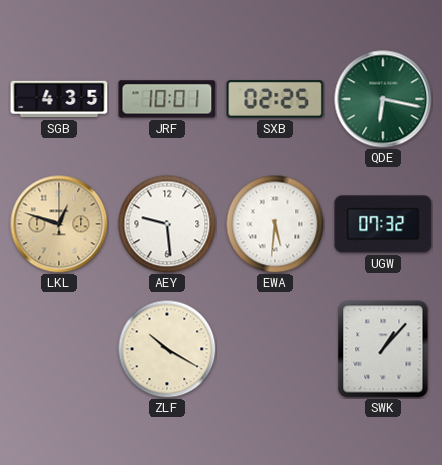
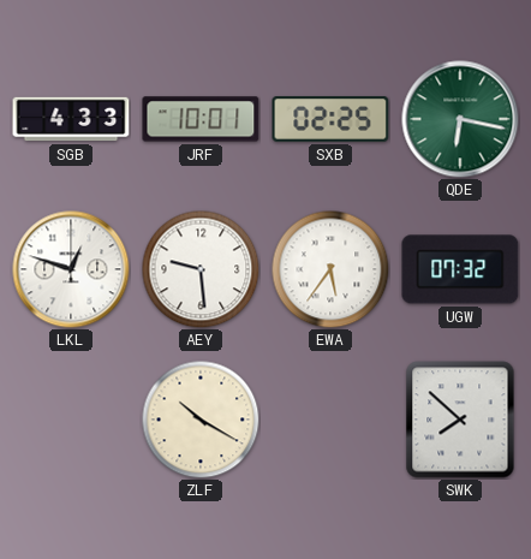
SGB: 4:35 -> 4:33
LKL dial: champagne -> white
EWA: 5:31 -> 5:36
SWK: 1:07 -> 7:52
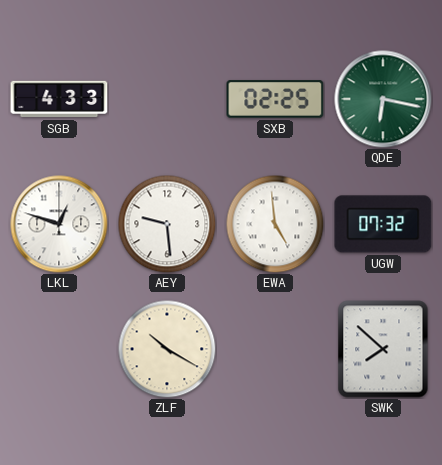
JRF: 10:01 -> none
EWA: 5:36 -> 4:59
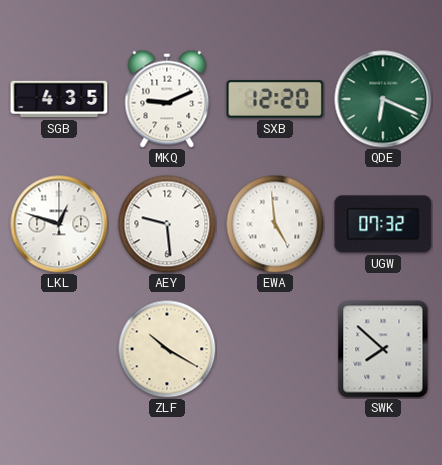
SGB: 4:33 -> 4:35
MKQ: none -> 9:11
SXB: 02:25 -> 12:20
QDE: 6:17 -> 6:19
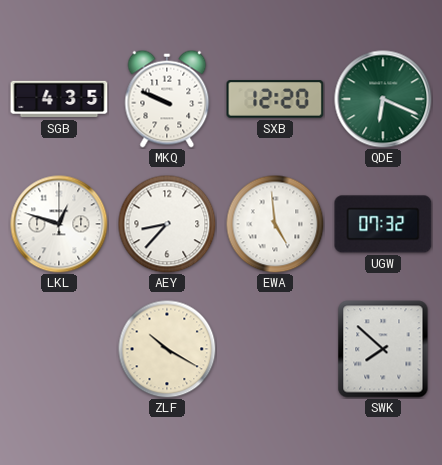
MKQ: 9:11 -> 9:49
AEY: 9:29 -> 8:37
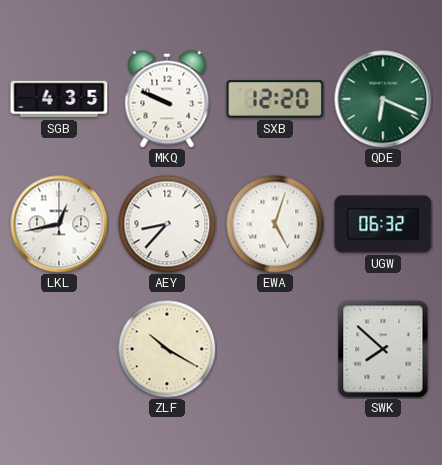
LKL: 12:48 -> 12:43
EWA: 4:59 -> 5:03
UGW: 07:32 -> 06:32
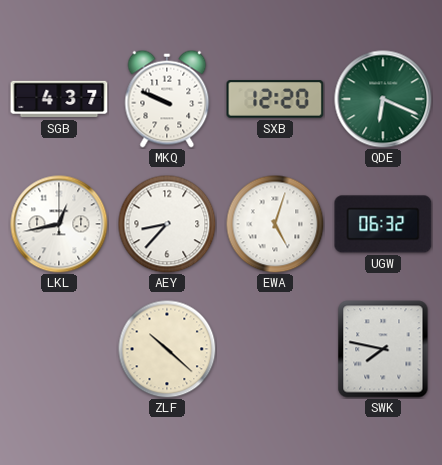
SGB: 4:35 -> 4:37
ZLF: 10:20 -> 10:22
SWK: 7:52 -> 7:47
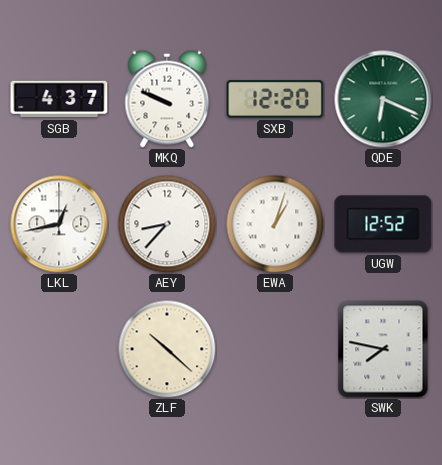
EWA: 5:03 -> 1:03
UGW: 06:32 -> 12:52
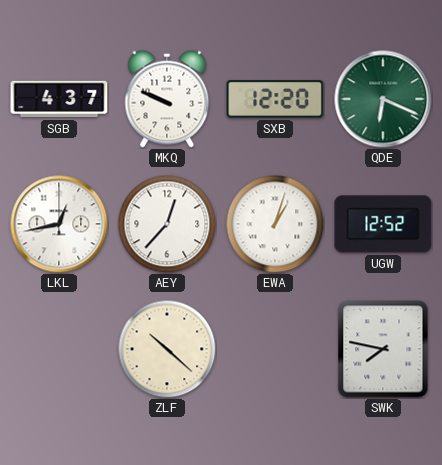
AEY: 8:37 -> 12:37
